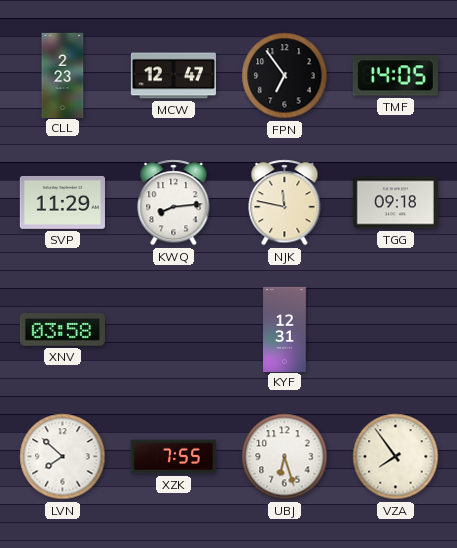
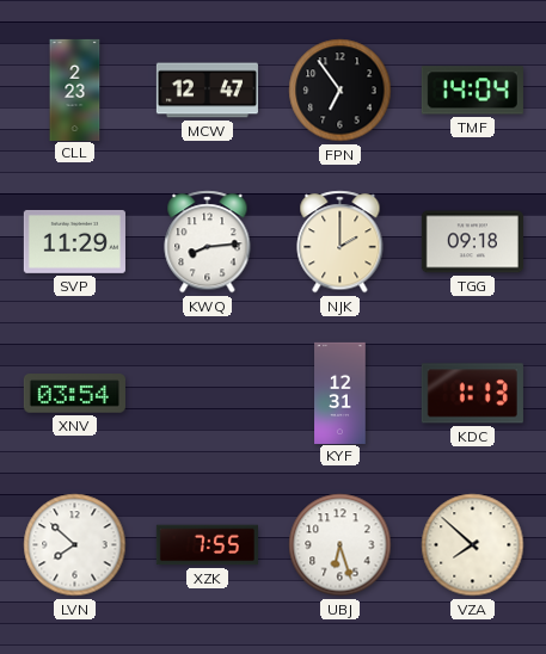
TMF: 14:05 -> 14:04
NJK: 11:47 -> 2:00
XNV: 03:58 -> 03:54
KDC: none -> 1:13
VZA: 7:54 -> 7:52
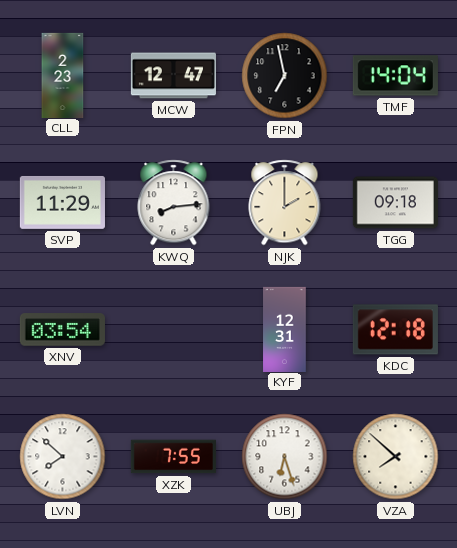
FPN: 6:54 -> 6:58
KDC: 1:13 -> 12:18
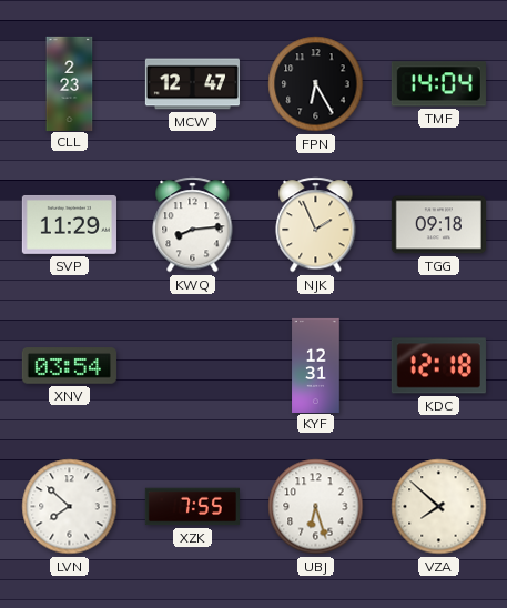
FPN: 6:58 -> 6:25
NJK: 2:00 -> 1:56
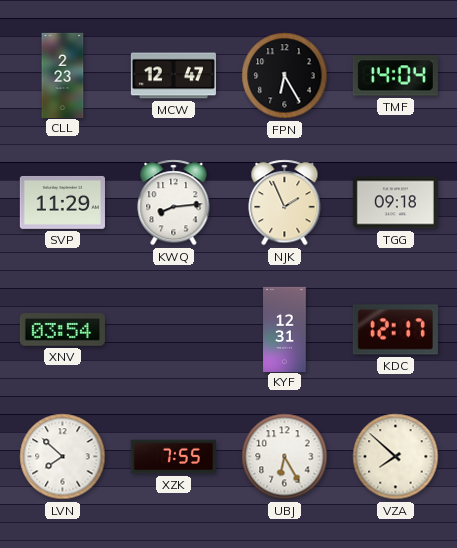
KDC: 12:18 -> 12:17
UBJ: 6:27 -> 6:25
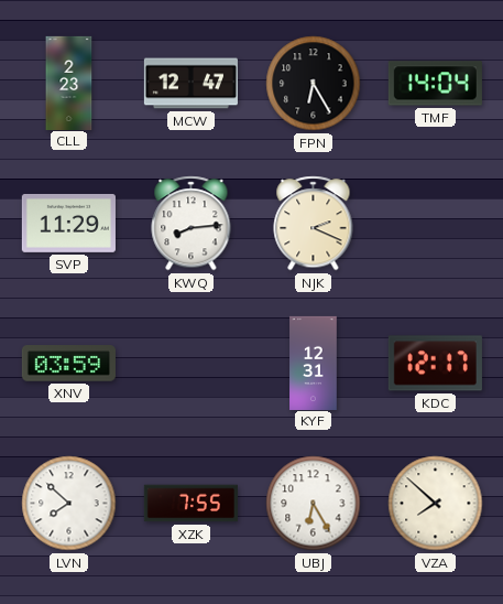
NJK: 1:56 -> 2:19
TGG: 09:18 -> none
XNV: 03:54 -> 03:59
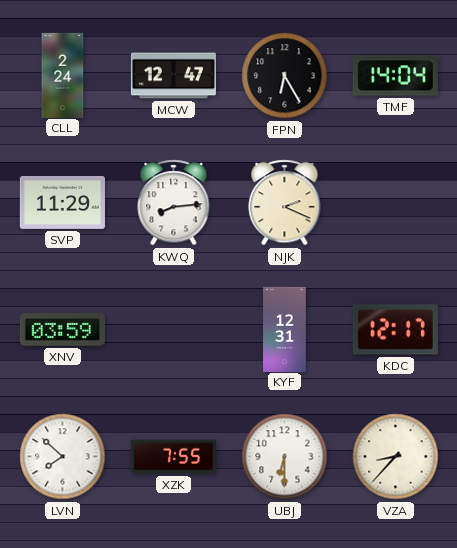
CLL: 2:23 -> 2:24
UBJ: 6:25 -> 6:30
VZA: 7:52 -> 8:37
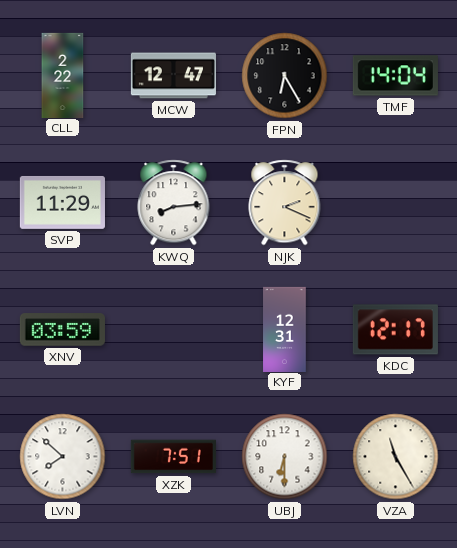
CLL: 2:24 -> 2:22
XZK: 7:55 -> 7:51
VZA: 8:37 -> 11:25
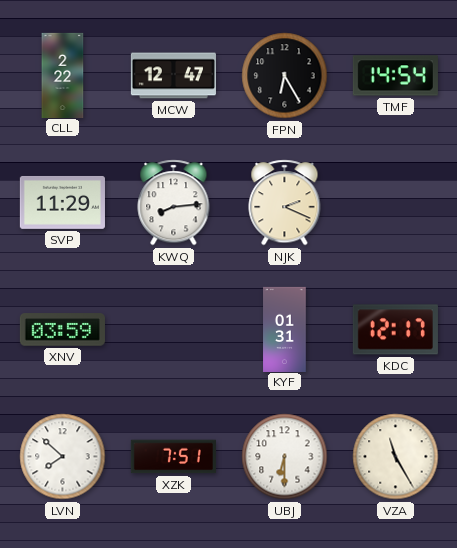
TMF: 14:04 -> 14:54
KYF: 12:31 -> 01:31
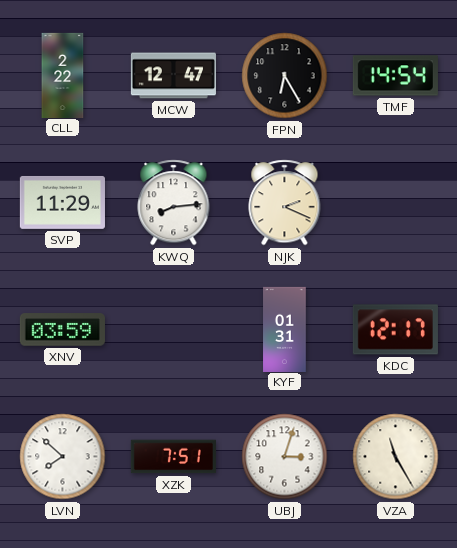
UBJ: 6:30 -> 3:03
